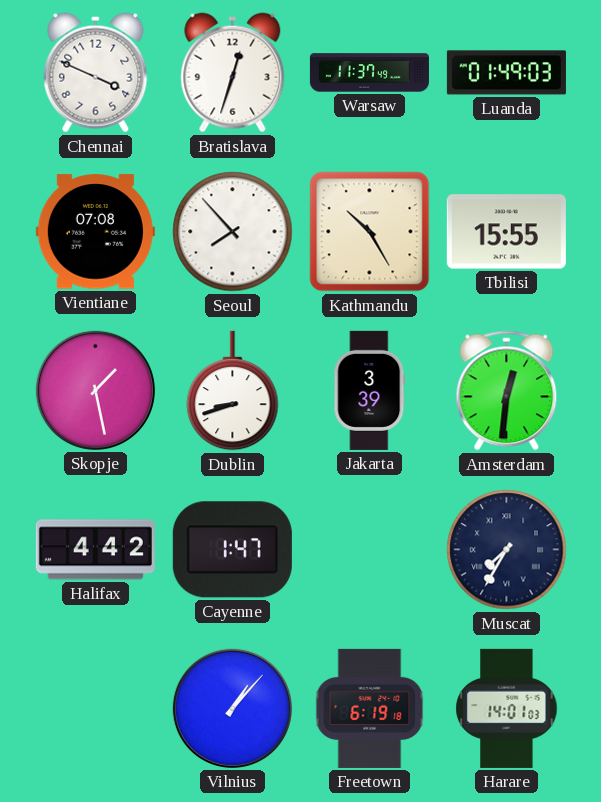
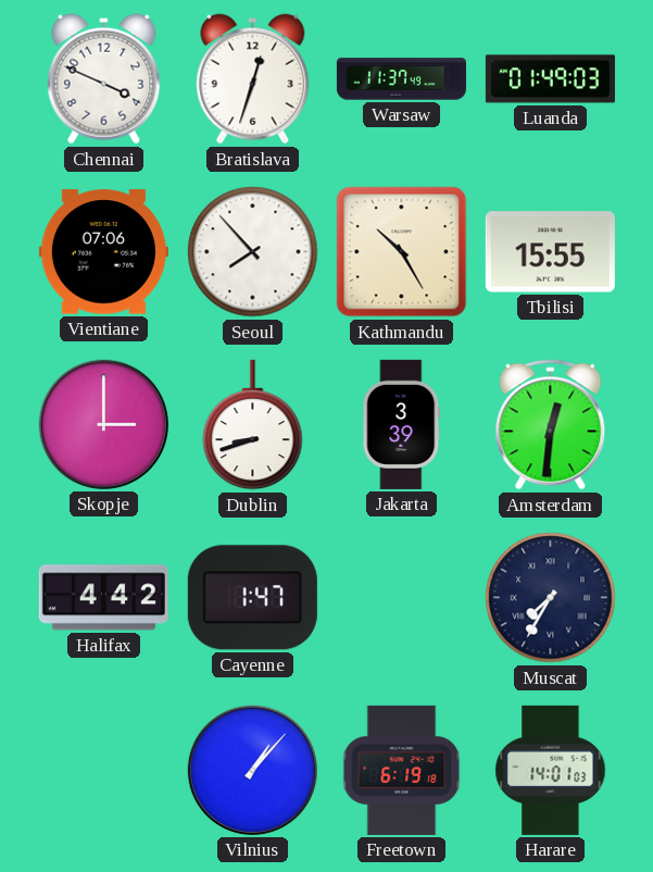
Vientiane: 07:08 -> 07:06
Skopje: 1:28 -> 3:00
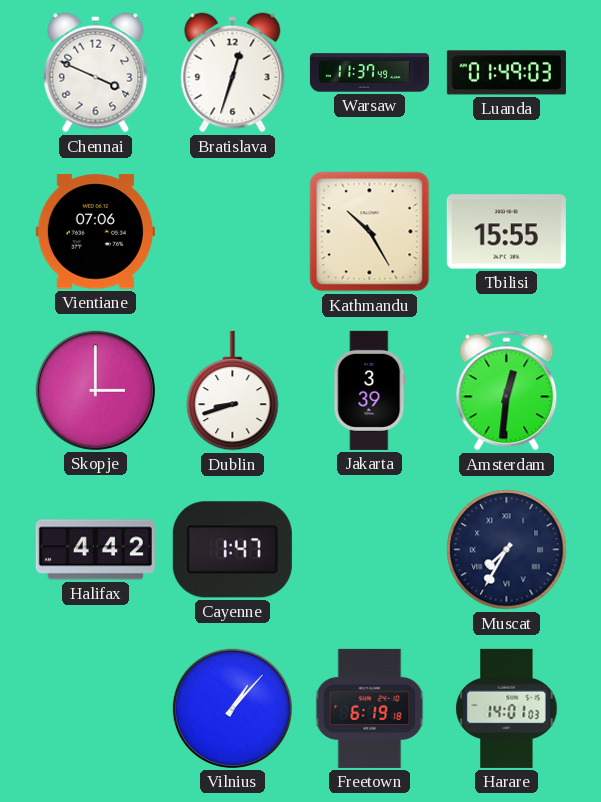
Seoul: 7:53 -> none
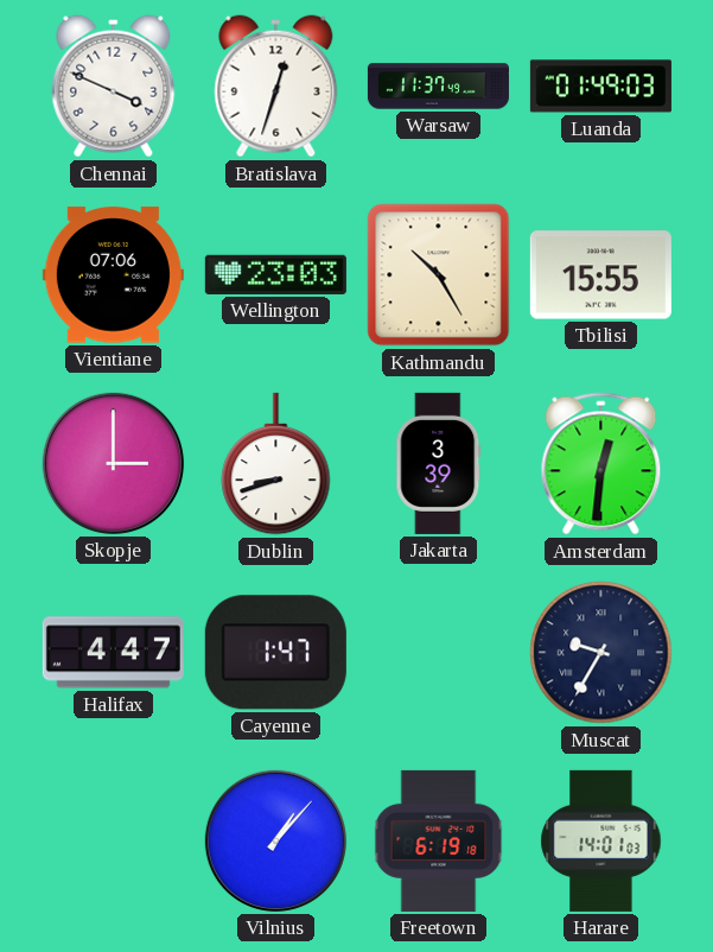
Wellington: none -> 23:03
Halifax: 4:42 -> 4:47
Muscat: 7:35 -> 9:35
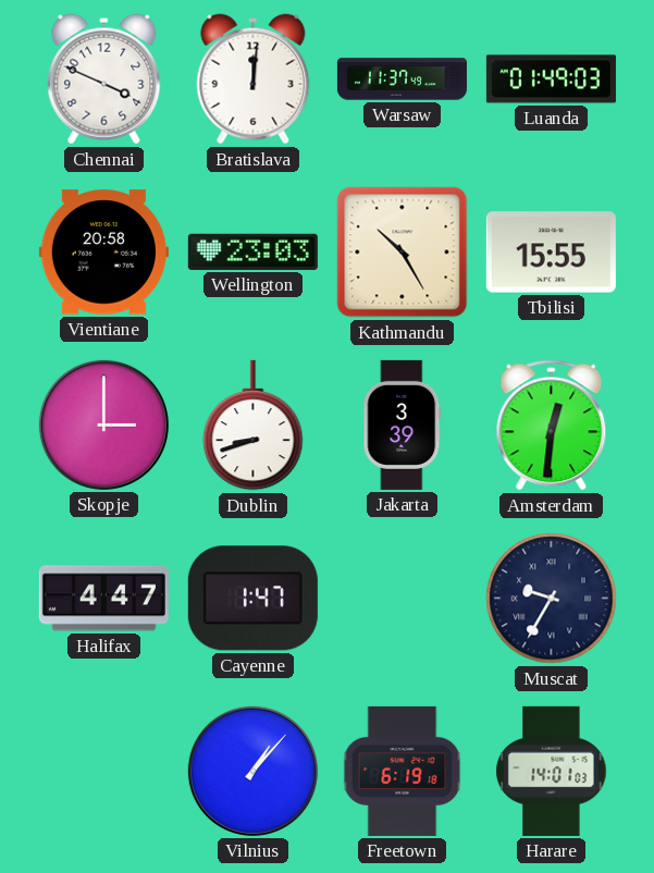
Bratislava: 12:33 -> 12:01
Vientiane: 07:06 -> 20:58
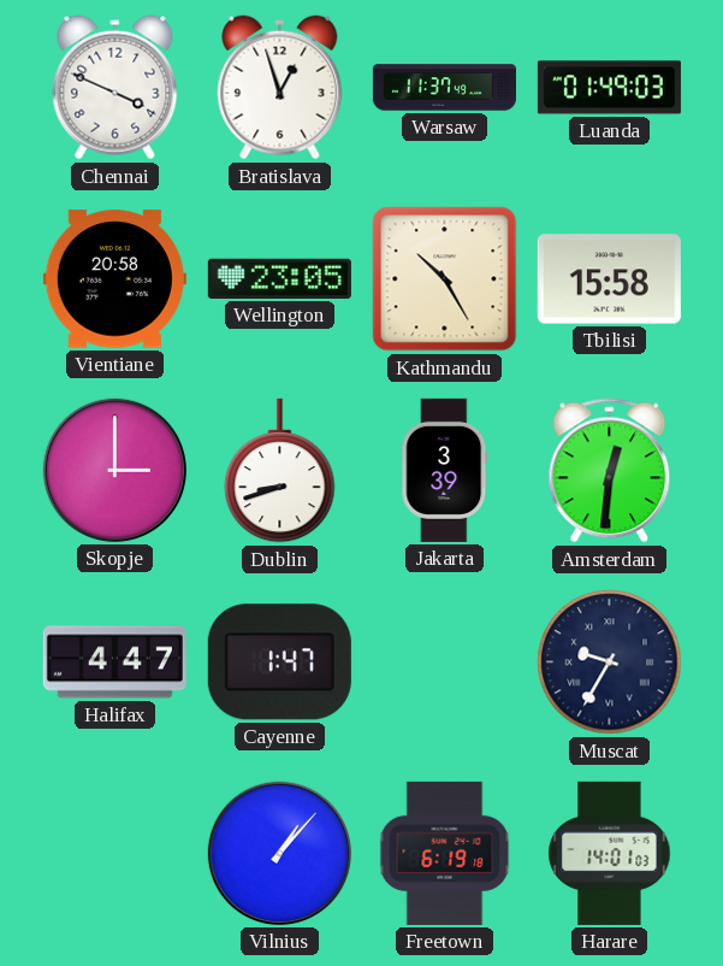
Bratislava: 12:01 -> 12:57
Wellington: 23:03 -> 23:05
Tbilisi: 15:55 -> 15:58
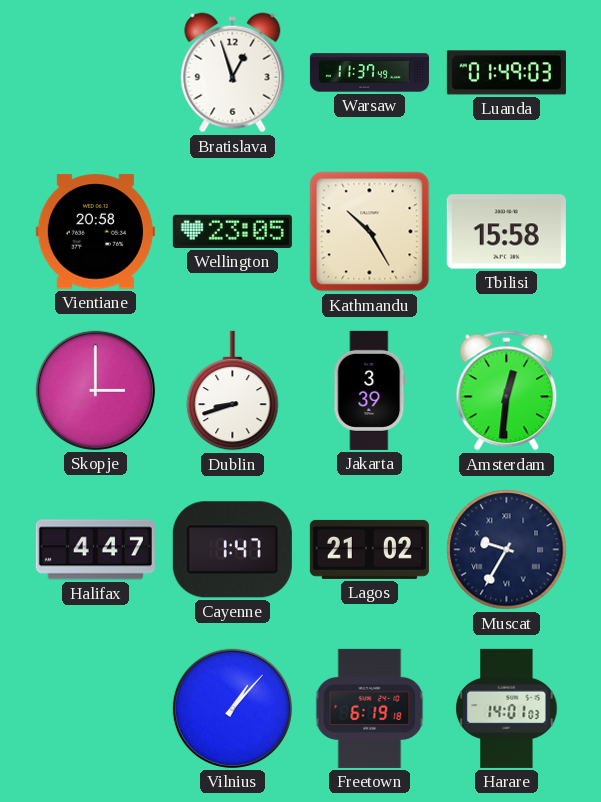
Chennai: 3:49 -> none
Lagos: none -> 21:02
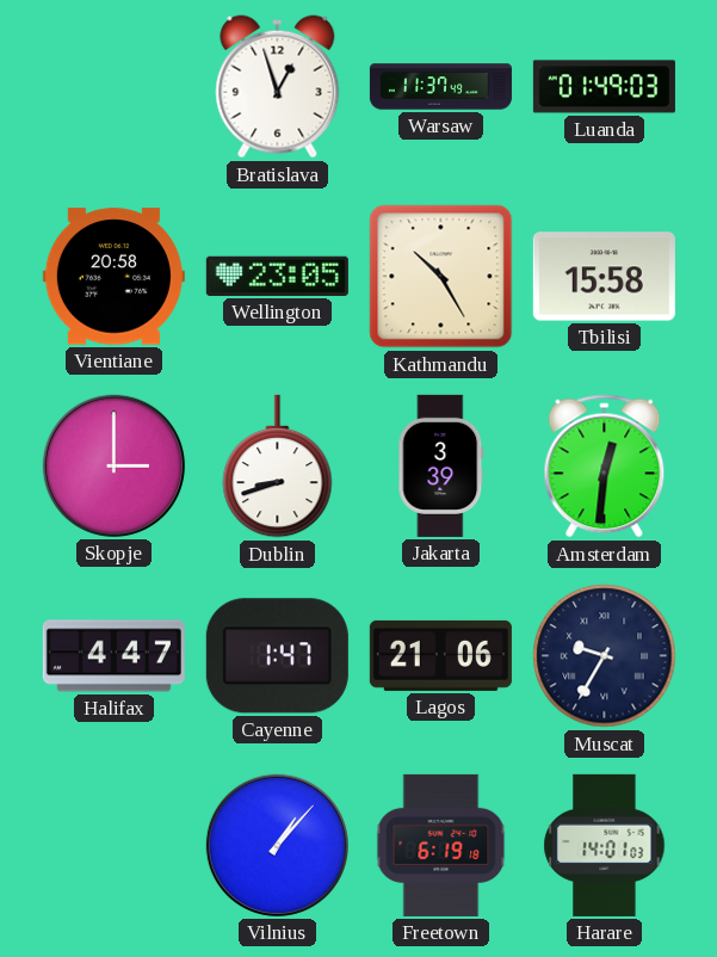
Lagos: 21:02 -> 21:06
